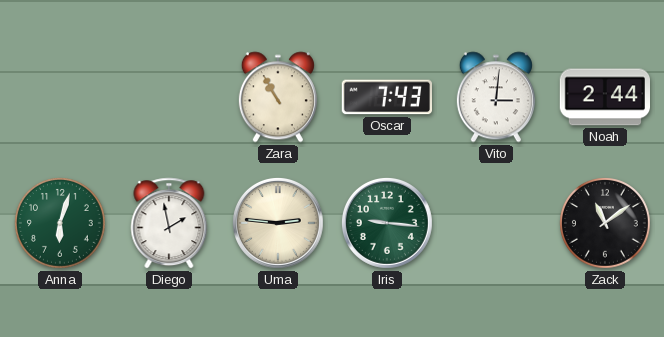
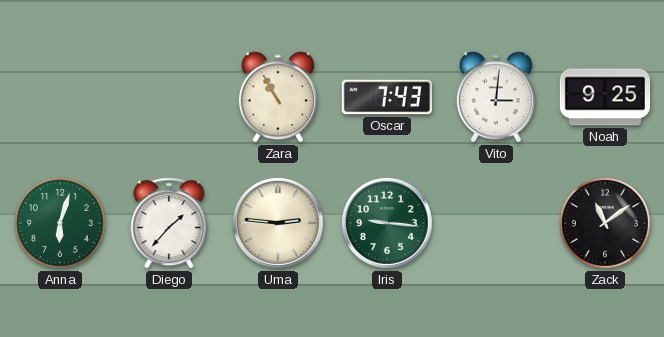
Noah: 2:44 -> 9:25
Diego: 1:58 -> 1:37
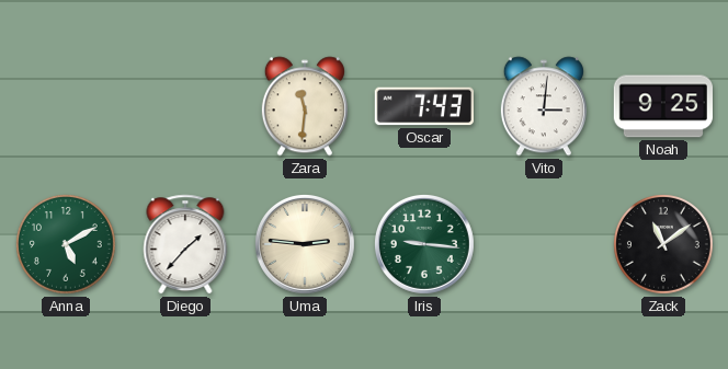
Zara: 10:55 -> 11:31
Anna: 6:03 -> 5:10
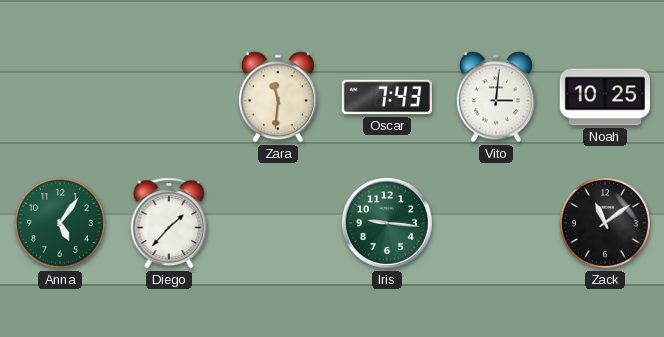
Noah: 9:25 -> 10:25
Anna: 5:10 -> 5:06
Uma: 2:46 -> none
